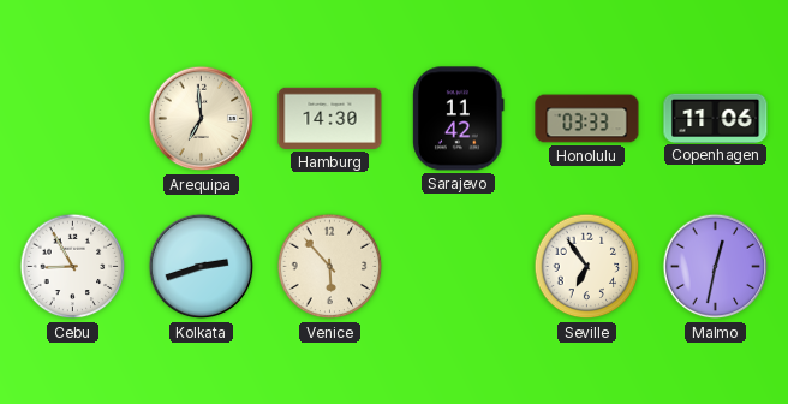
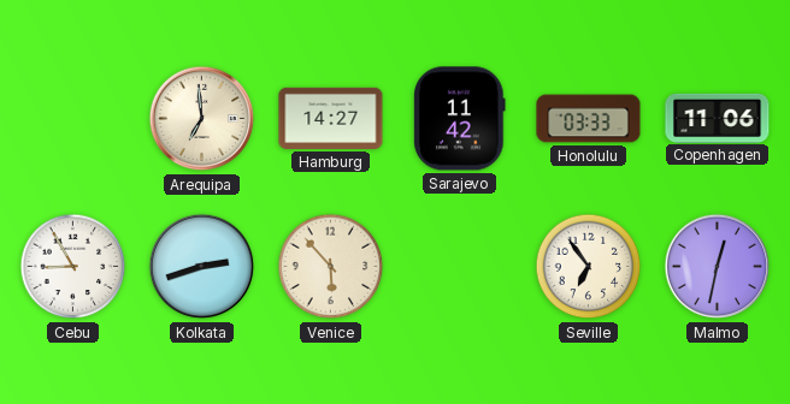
Hamburg: 14:30 -> 14:27
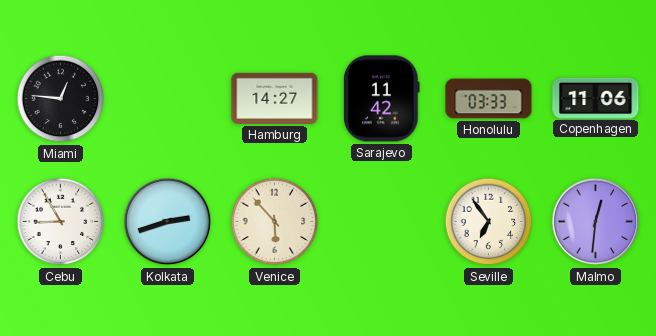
Miami: none -> 12:46
Arequipa: 6:59 -> none
Malmo: 12:32 -> 12:31
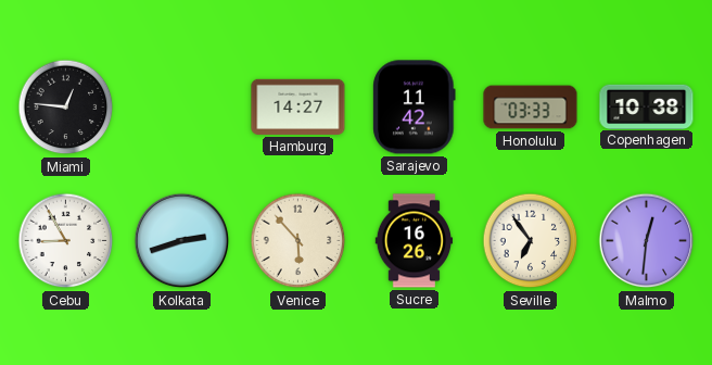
Copenhagen: 11:06 -> 10:38
Sucre: none -> 16:26
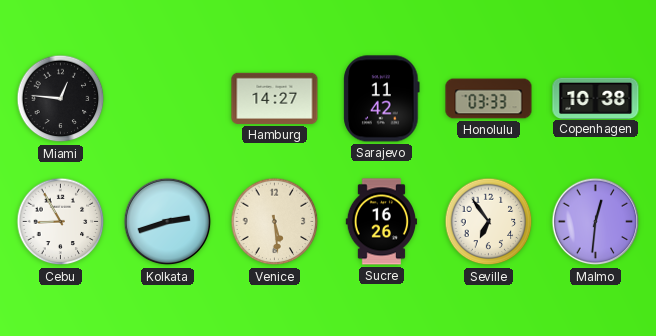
Venice: 5:53 -> 5:29
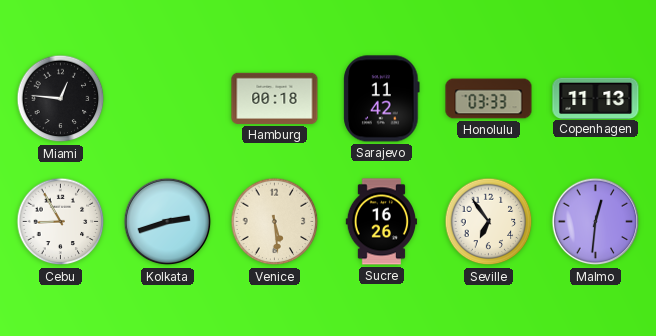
Hamburg: 14:27 -> 00:18
Copenhagen: 10:38 -> 11:13
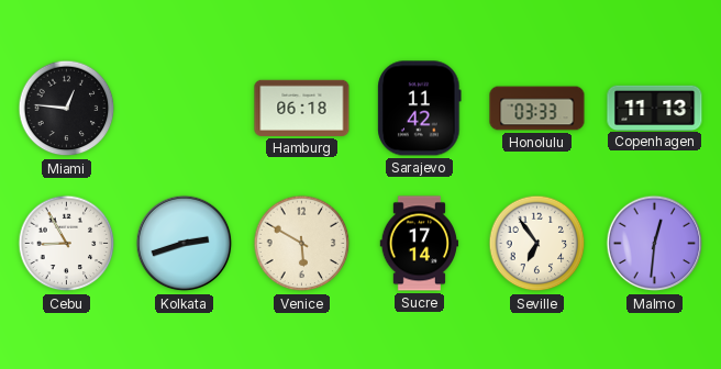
Hamburg: 00:18 -> 06:18
Venice: 5:29 -> 5:50
Sucre: 16:26 -> 17:14
